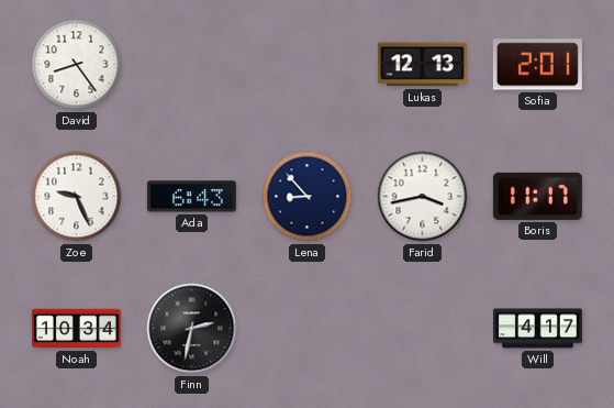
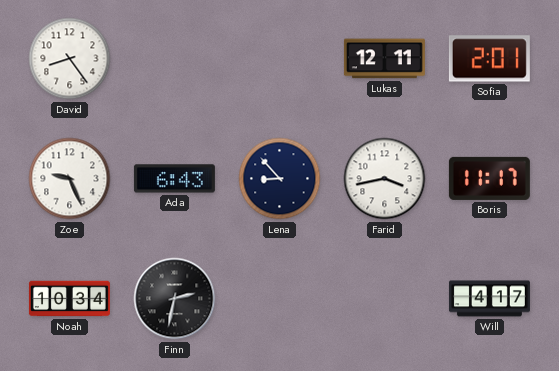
Lukas: 12:13 -> 12:11
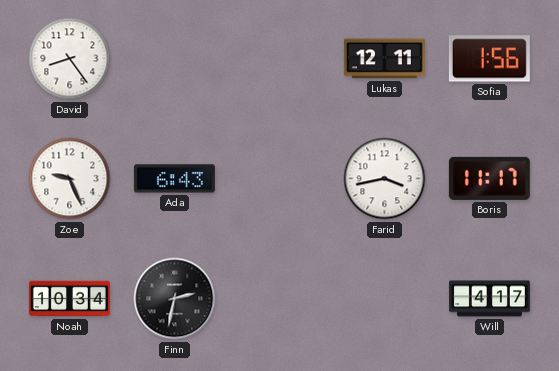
Sofia: 2:01 -> 1:56
Lena: 8:53 -> none
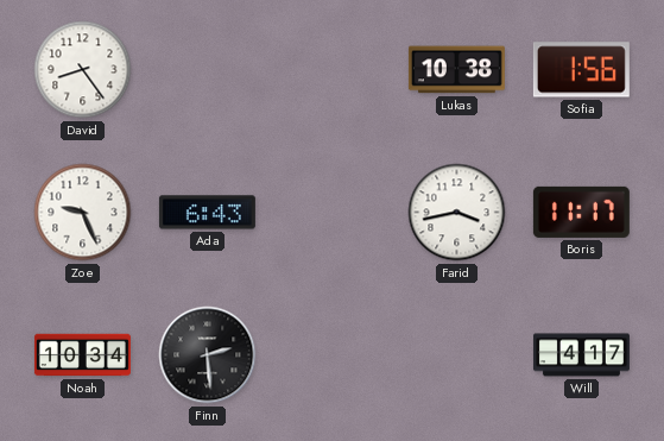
Lukas: 12:11 -> 10:38
Finn: 2:32 -> 2:29
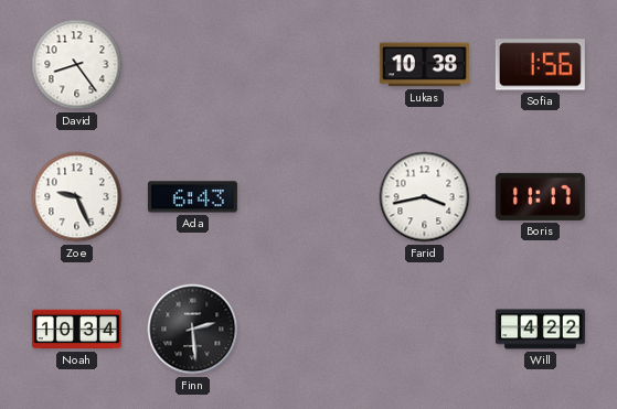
Will: 4:17 -> 4:22
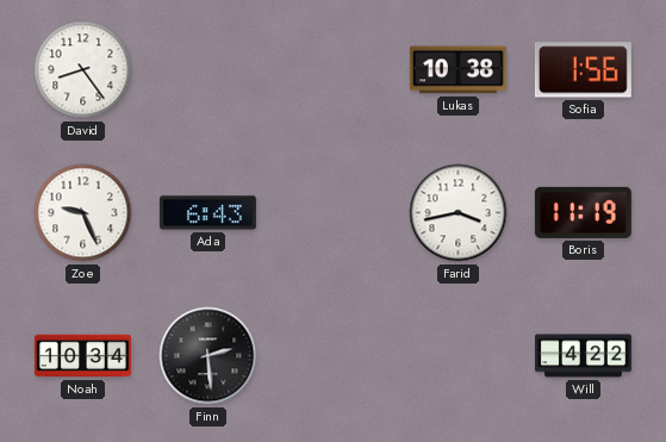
Boris: 11:17 -> 11:19
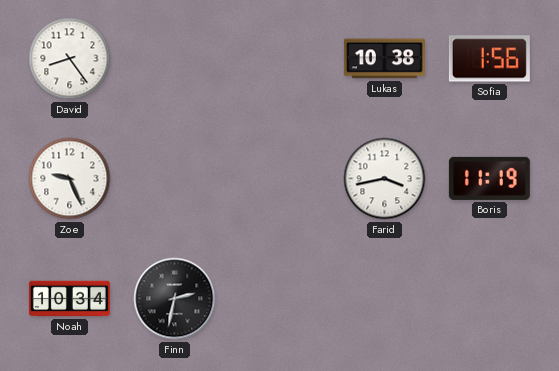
Ada: 6:43 -> none
Finn: 2:29 -> 2:32
Will: 4:22 -> none
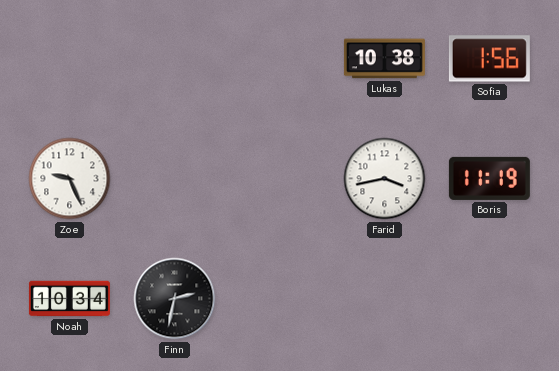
David: 8:24 -> none
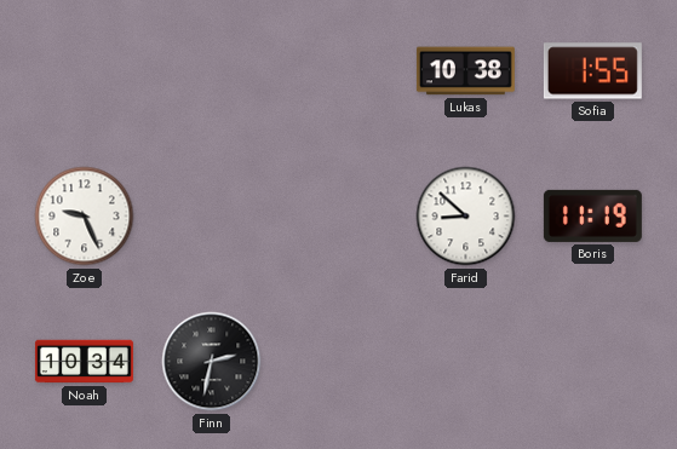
Sofia: 1:56 -> 1:55
Farid: 3:43 -> 8:52
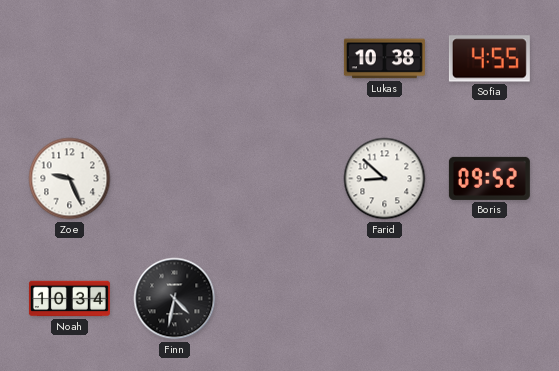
Sofia: 1:55 -> 4:55
Boris: 11:19 -> 09:52
Finn: 2:32 -> 4:32
